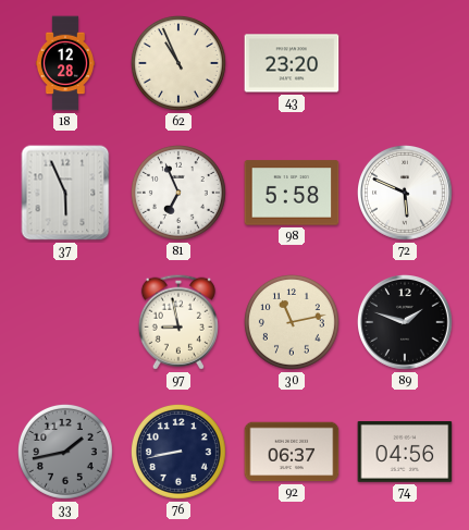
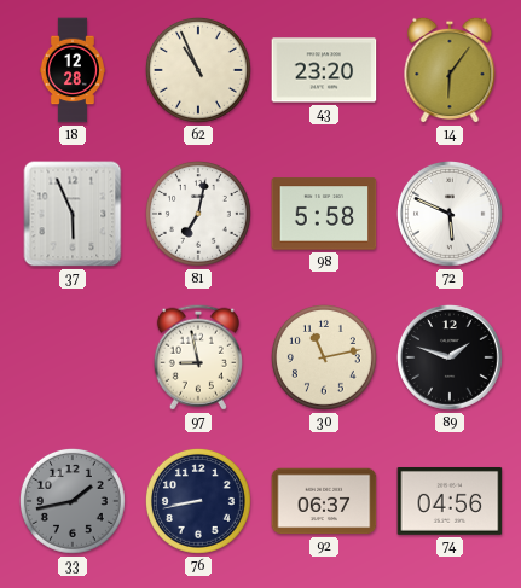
14: none -> 6:06
81: 6:56 -> 7:02
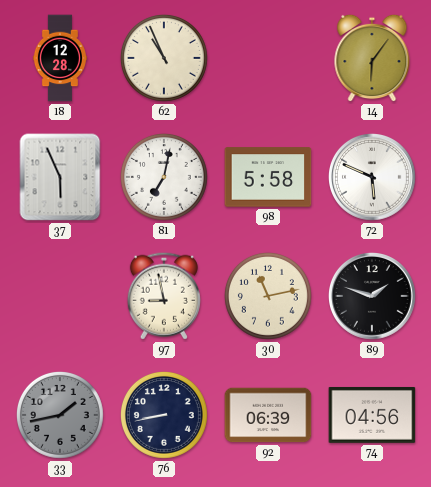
43: 23:20 -> none
92: 06:37 -> 06:39
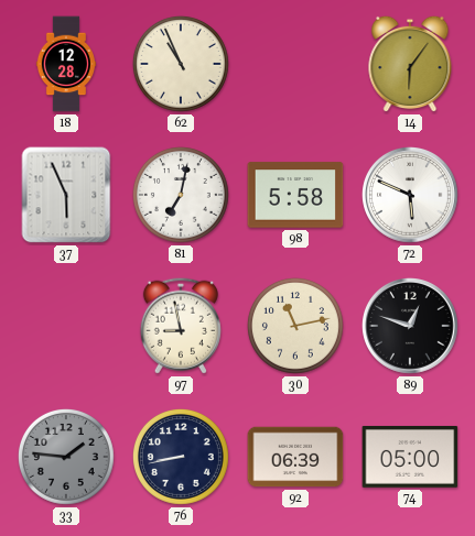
89: 1:48 -> 12:48
33: 1:43 -> 1:46
74: 04:56 -> 05:00
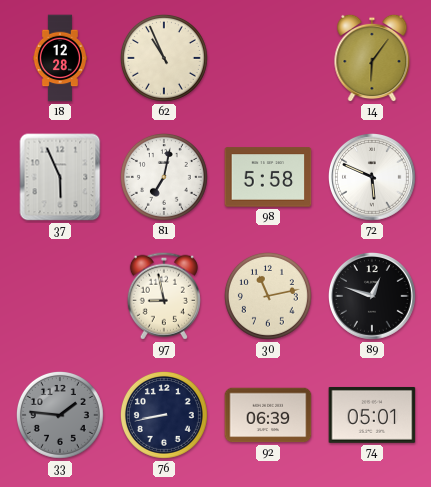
74: 05:00 -> 05:01
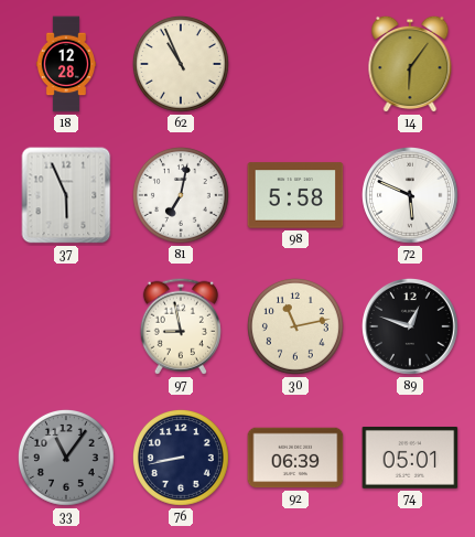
33: 1:46 -> 11:06
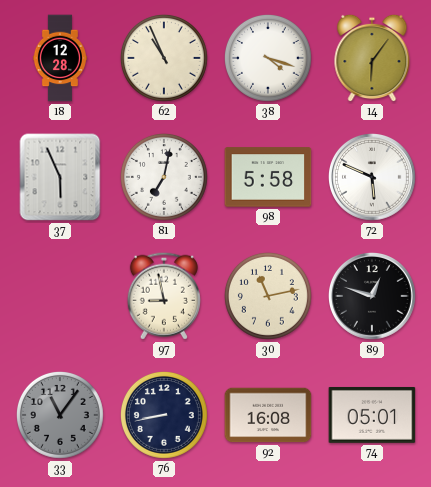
38: none -> 4:18
92: 06:39 -> 16:08
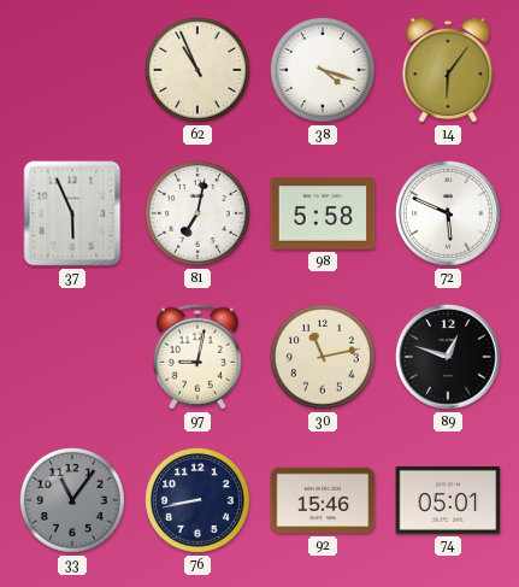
18: 12:28 -> none
97: 8:58 -> 9:02
92: 16:08 -> 15:46
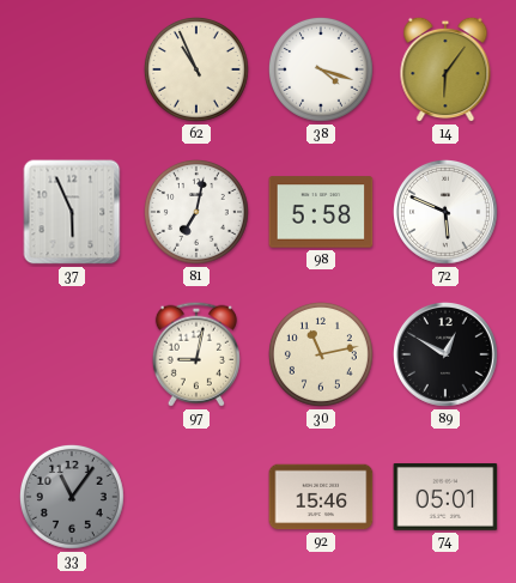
89: 12:48 -> 12:50
76: 8:43 -> none
